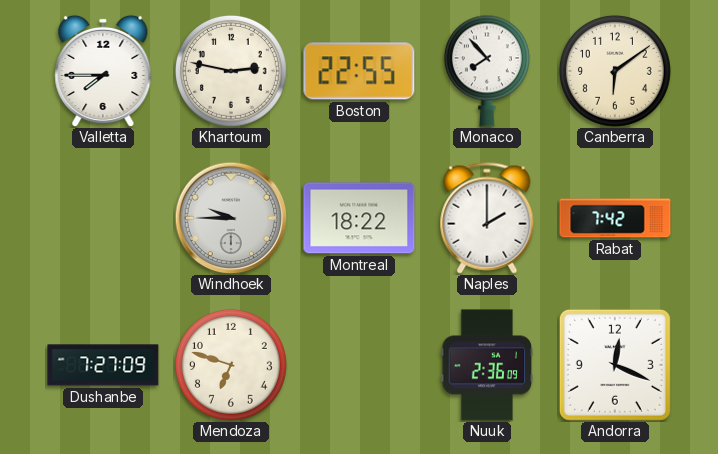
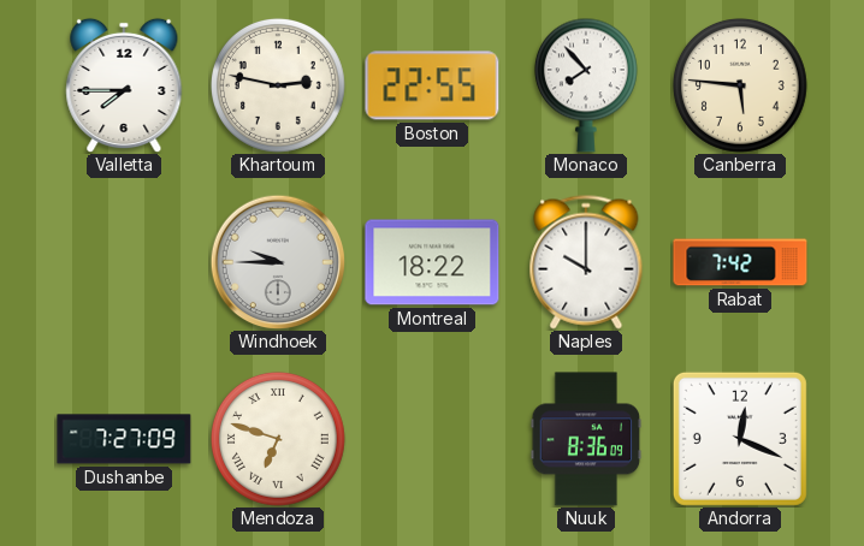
Canberra: 6:09 -> 5:46
Naples: 2:00 -> 10:00
Mendoza numerals: Arabic -> Roman
Nuuk: 2:36 -> 8:36
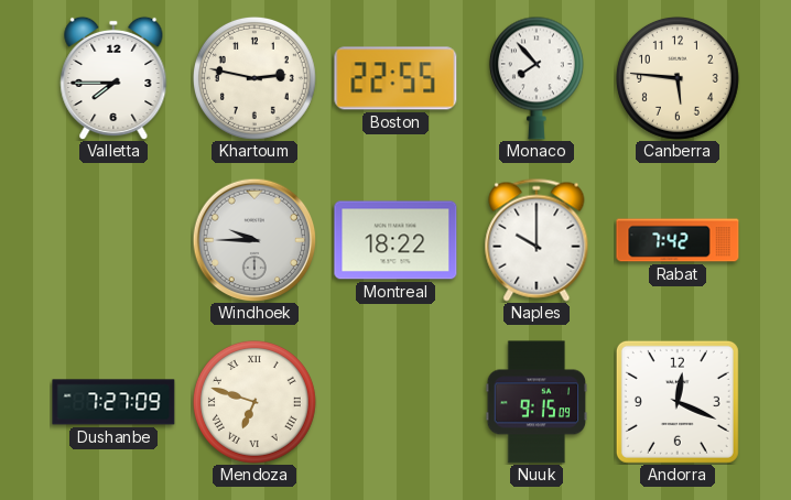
Nuuk: 8:36 -> 9:15
